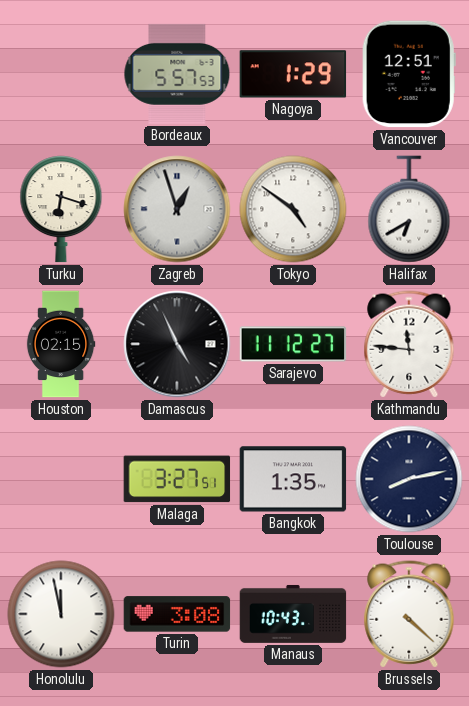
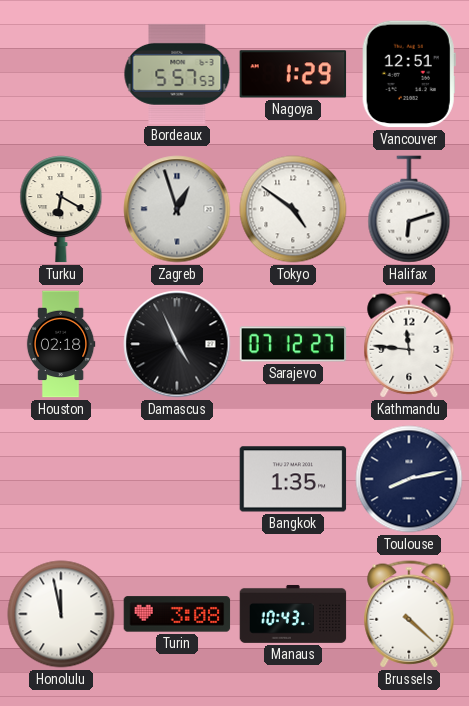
Turku: 6:18 -> 6:20
Halifax: 6:40 -> 6:12
Houston: 02:15 -> 02:18
Sarajevo: 11:12 -> 07:12
Malaga: 3:27 -> none
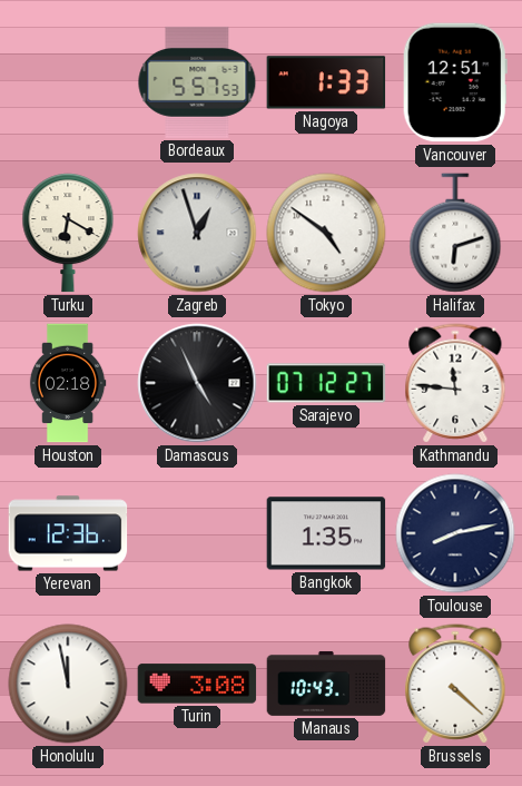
Nagoya: 1:29 -> 1:33
Yerevan: none -> 12:36
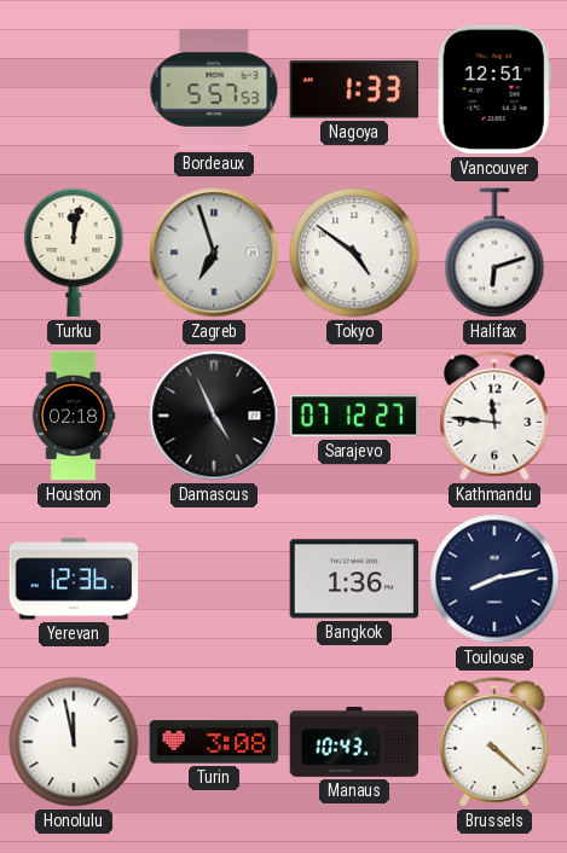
Turku: 6:20 -> 12:02
Zagreb: 12:57 -> 6:57
Bangkok: 1:35 -> 1:36
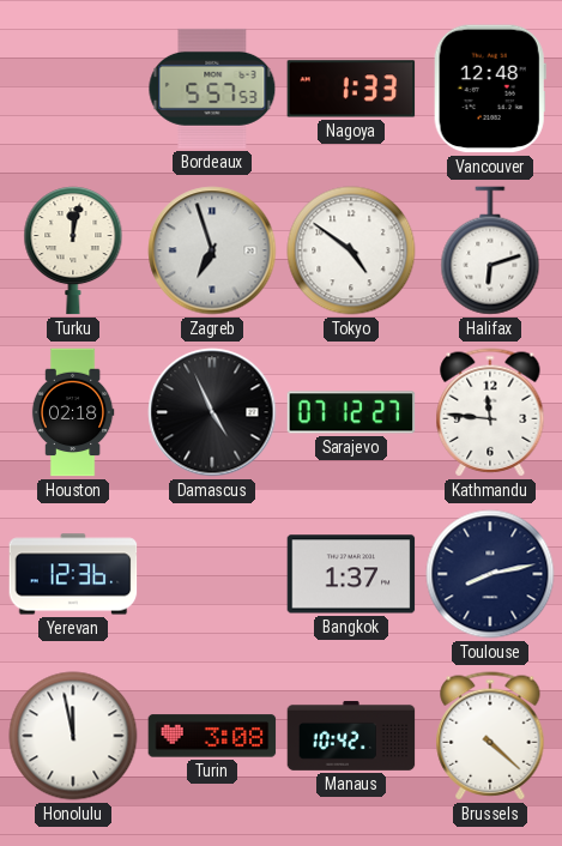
Vancouver: 12:51 -> 12:48
Bangkok: 1:36 -> 1:37
Manaus: 10:43 -> 10:42
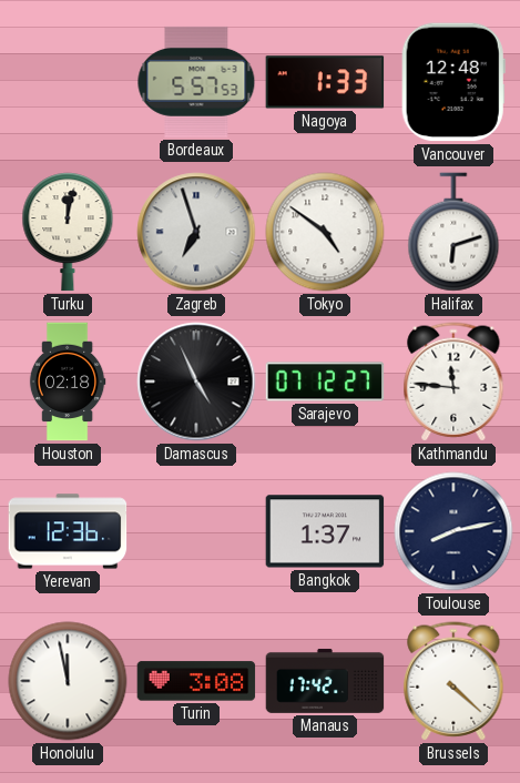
Manaus: 10:42 -> 17:42
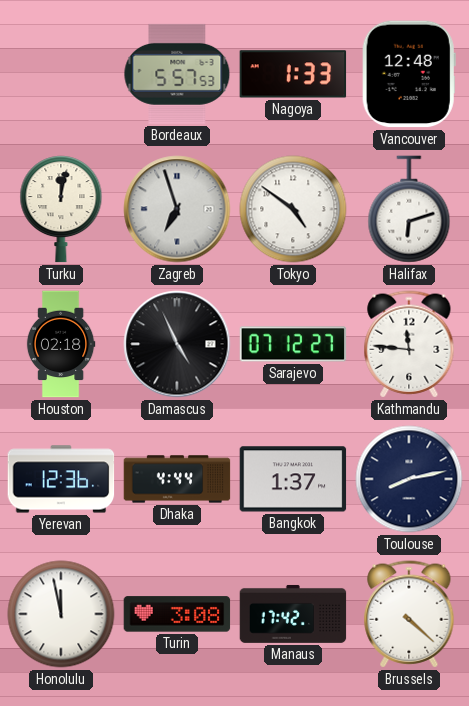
Dhaka: none -> 4:44
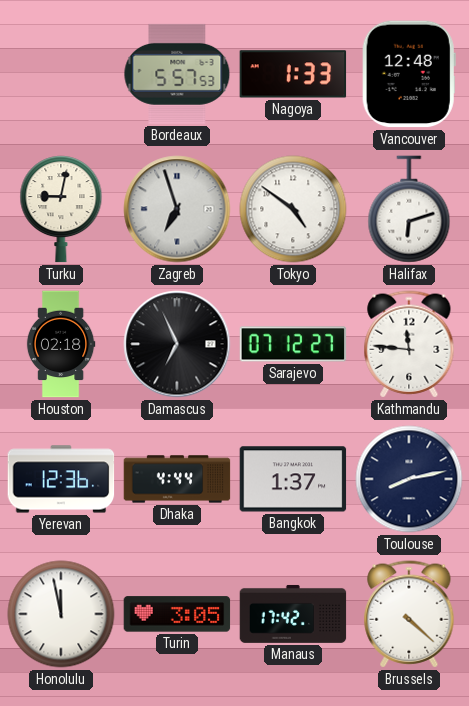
Turku: 12:02 -> 9:02
Damascus: 4:56 -> 6:56
Turin: 3:08 -> 3:05
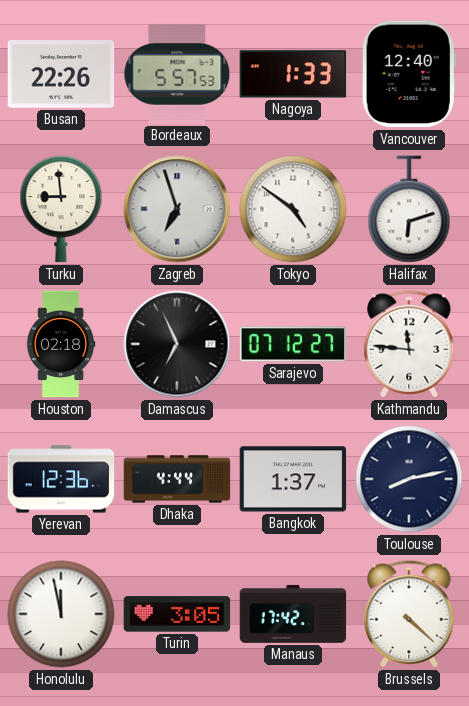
Busan: none -> 22:26
Vancouver: 12:48 -> 12:40
Turku: 9:02 -> 8:59
